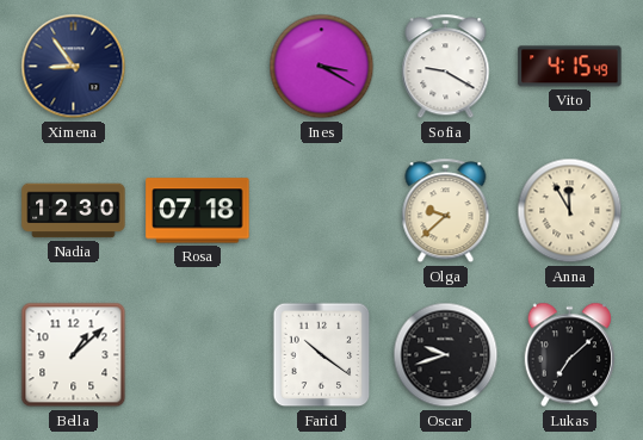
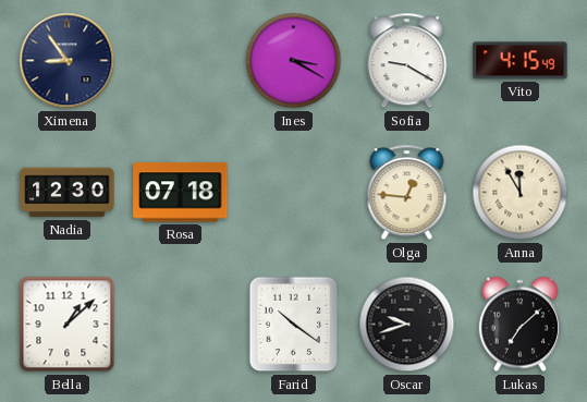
Olga: 9:38 -> 12:46
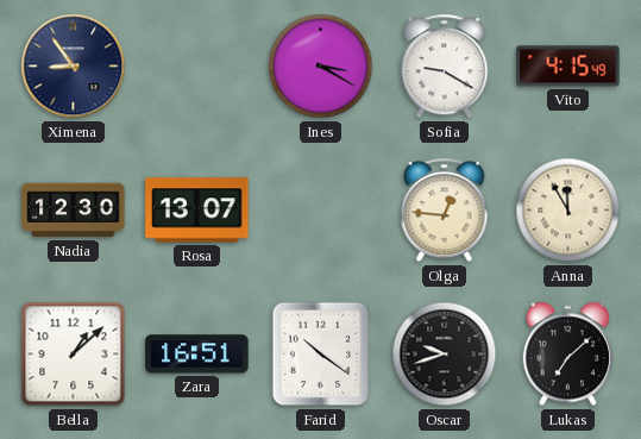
Rosa: 07:18 -> 13:07
Zara: none -> 16:51
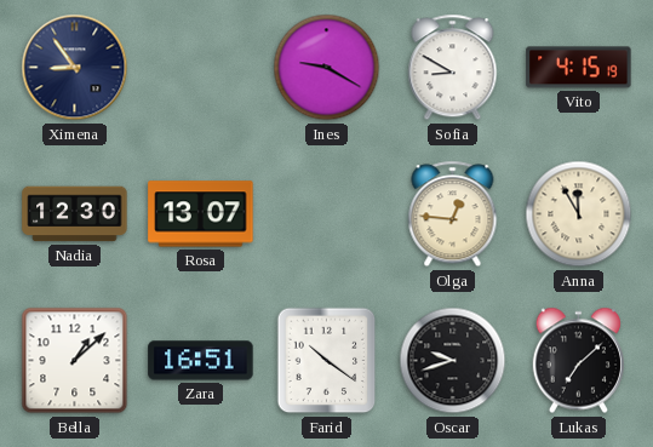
Ines: 3:20 -> 9:20
Sofia: 9:20 -> 8:50
Vito: 4:15:49 -> 4:15:19
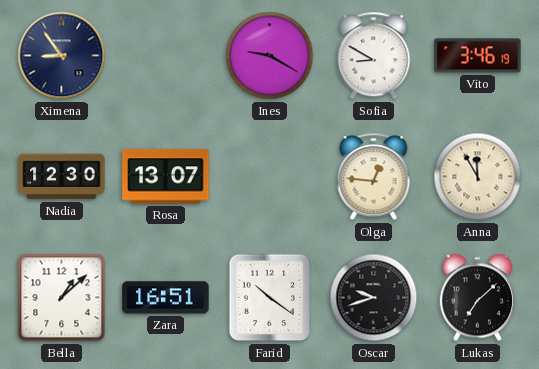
Vito: 4:15 -> 3:46
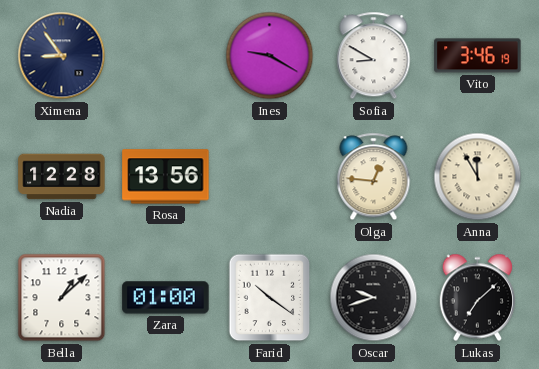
Nadia: 12:30 -> 12:28
Rosa: 13:07 -> 13:56
Zara: 16:51 -> 01:00
